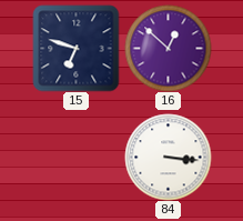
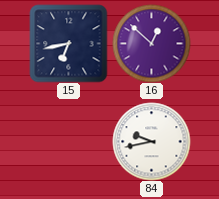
15: 6:48 -> 6:43
84: 3:16 -> 9:43
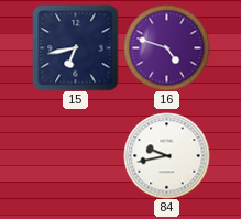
16: 12:52 -> 4:48
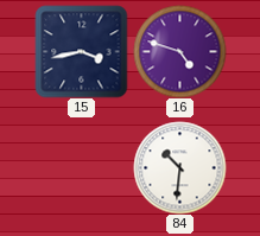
15: 6:43 -> 3:43
84: 9:43 -> 10:31
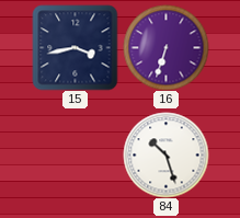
16: 4:48 -> 6:33
84: 10:31 -> 10:27
